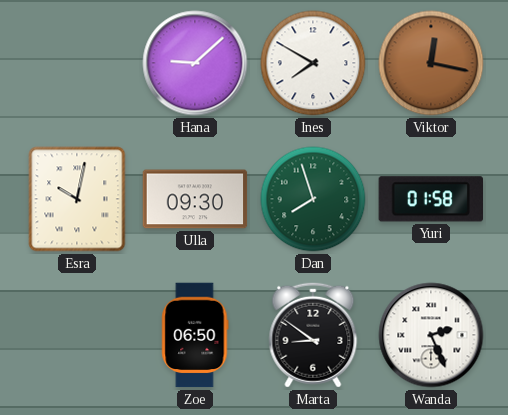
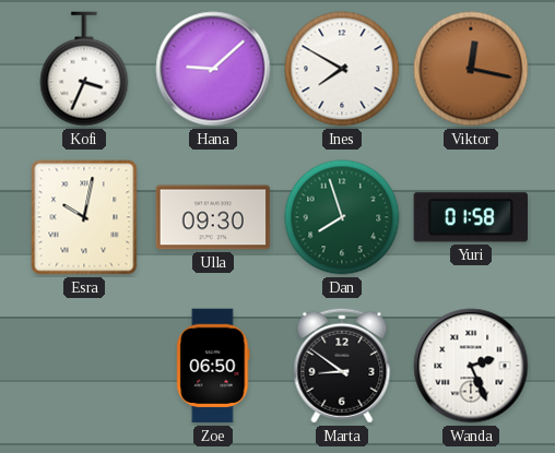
Kofi: none -> 3:34
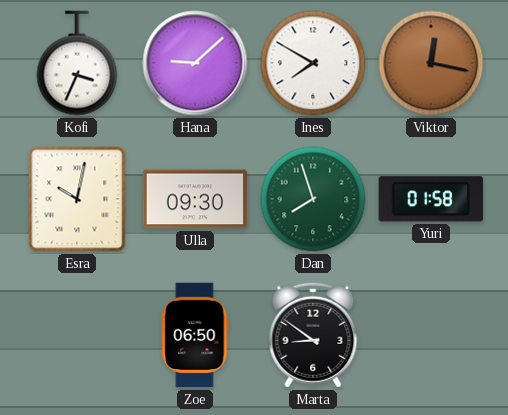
Wanda: 2:26 -> none
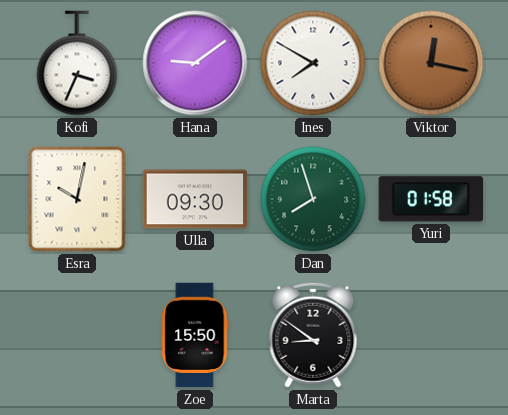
Hana: 9:08 -> 9:09
Zoe: 06:50 -> 15:50
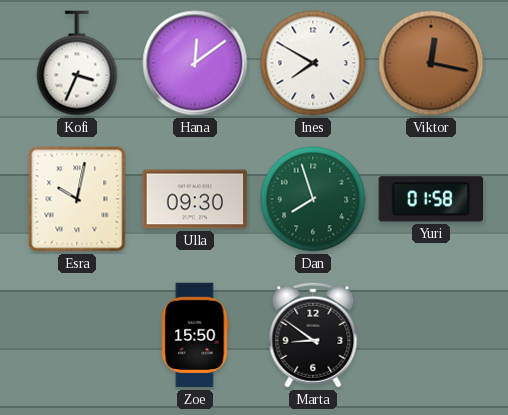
Hana: 9:09 -> 12:09
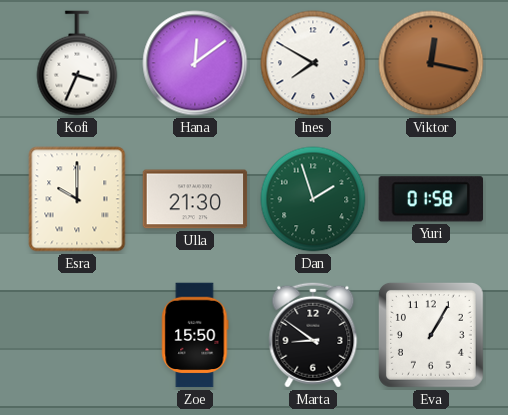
Esra: 10:02 -> 10:00
Ulla: 09:30 -> 21:30
Dan: 7:57 -> 1:57
Eva: none -> 1:05
